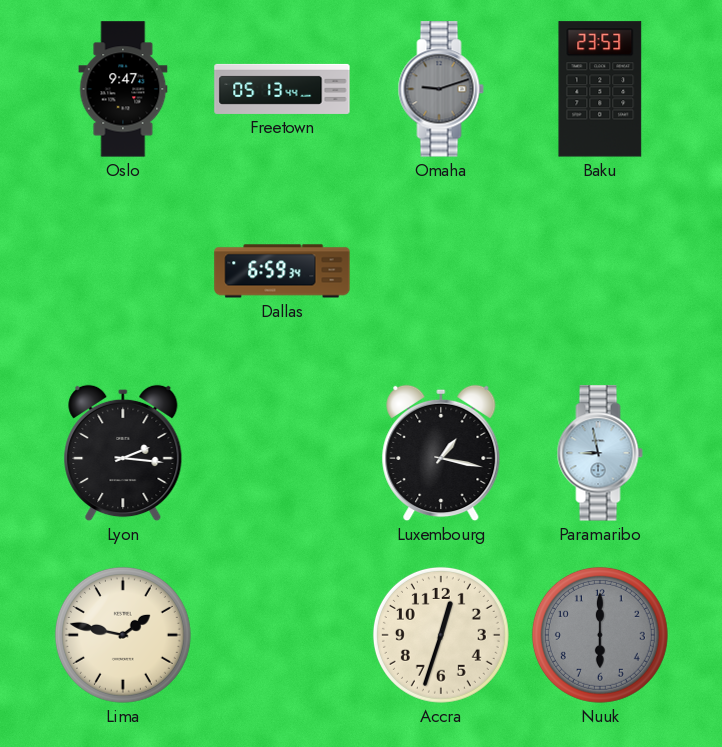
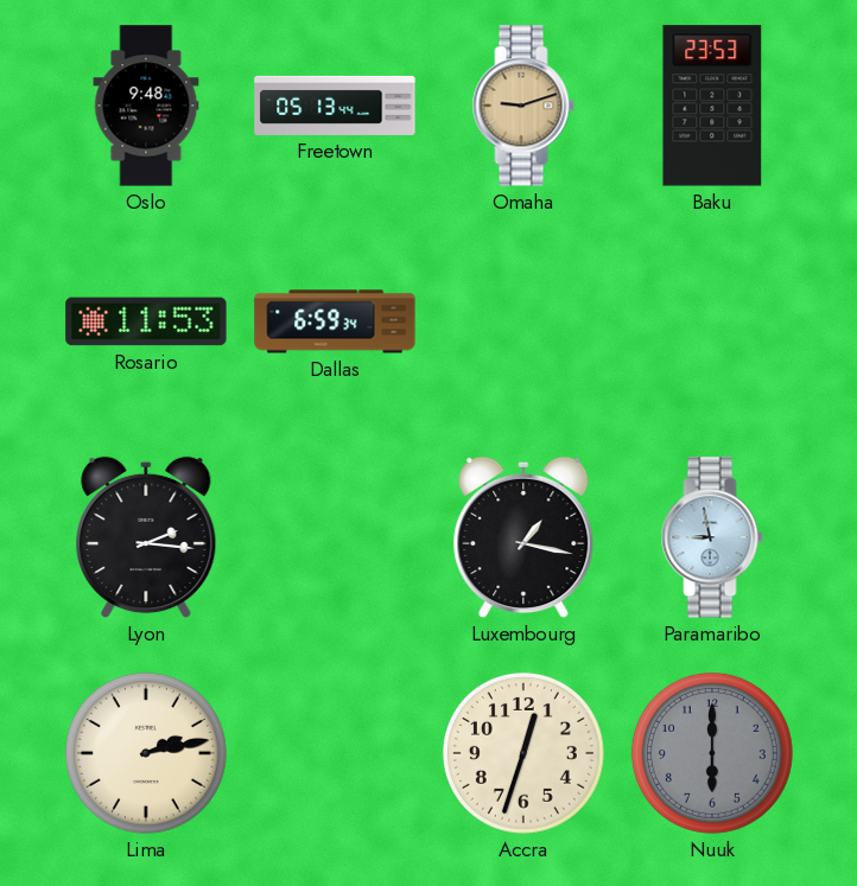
Oslo: 9:47 -> 9:48
Omaha dial: grey -> champagne
Rosario: none -> 11:53
Lima: 1:47 -> 2:13
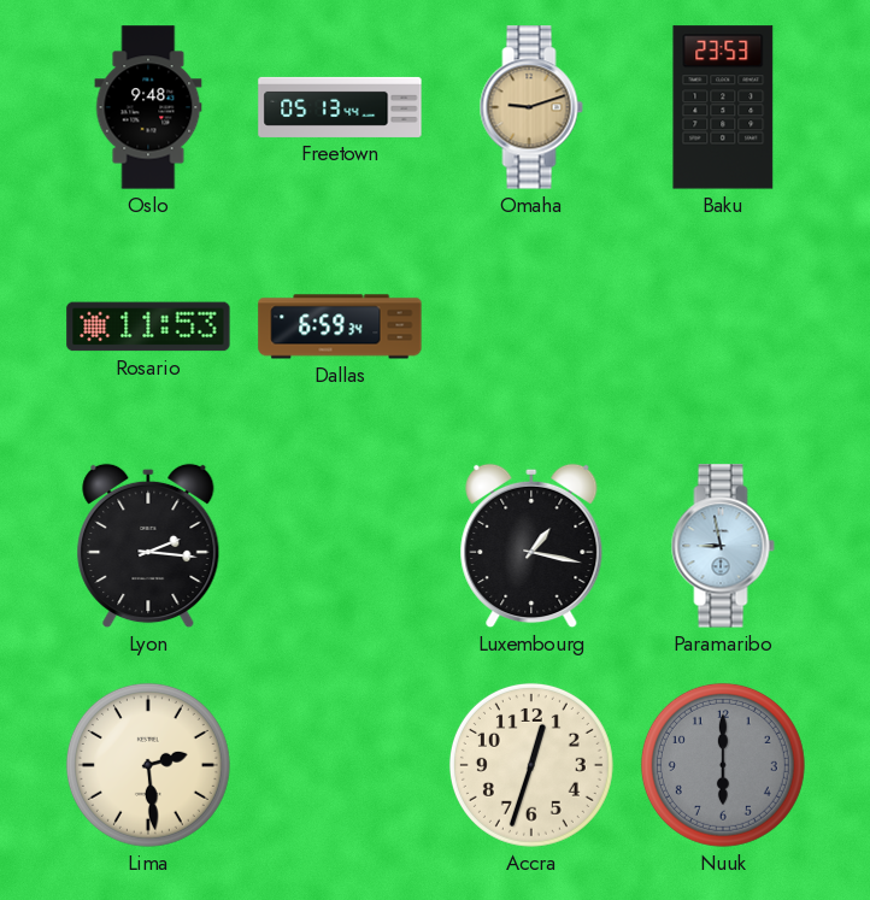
Lima: 2:13 -> 2:29
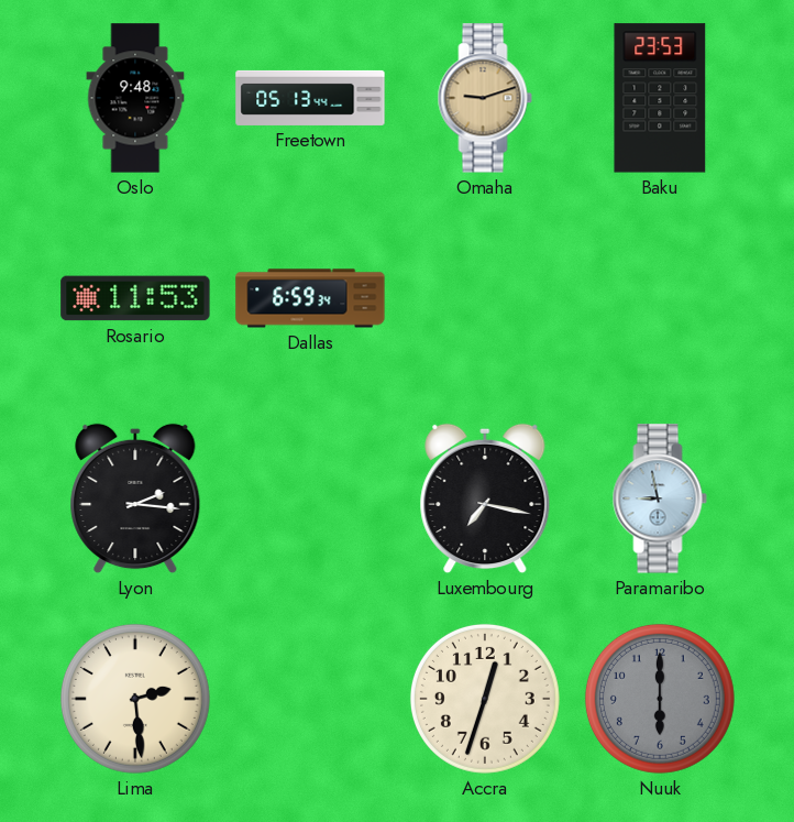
Luxembourg: 1:17 -> 7:17
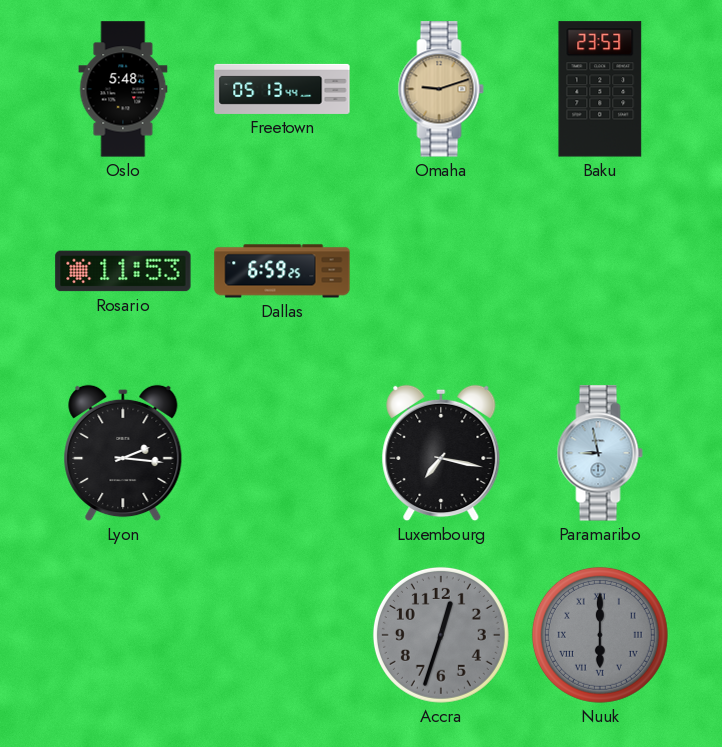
Oslo: 9:48 -> 5:48
Dallas: 6:59:34 -> 6:59:25
Lima: 2:29 -> none
Accra dial: cream -> grey
Nuuk numerals: Arabic -> Roman
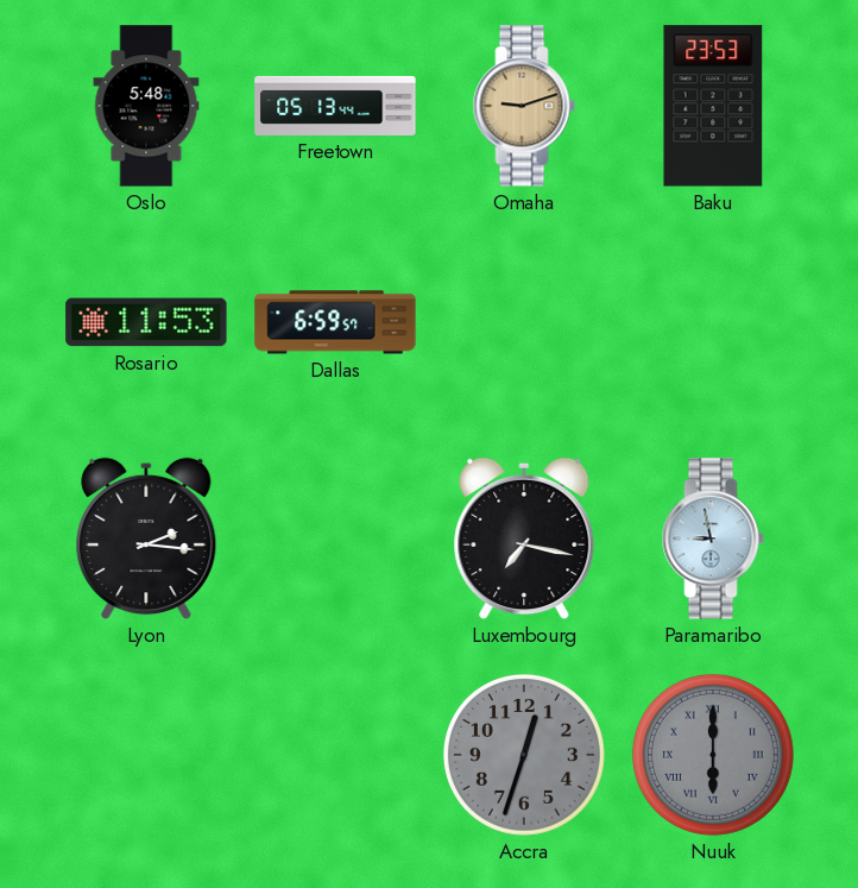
Dallas: 6:59:25 -> 6:59:57
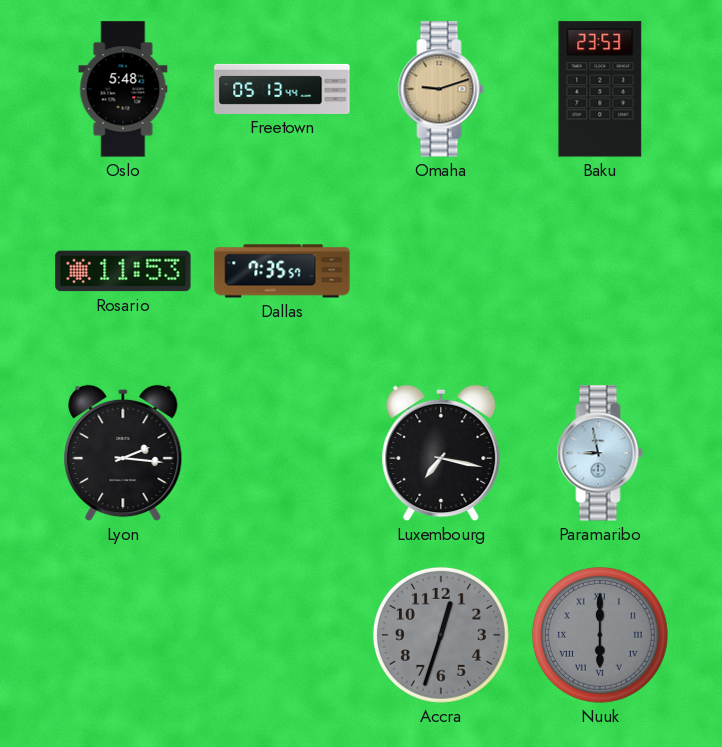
Dallas: 6:59 -> 7:35
